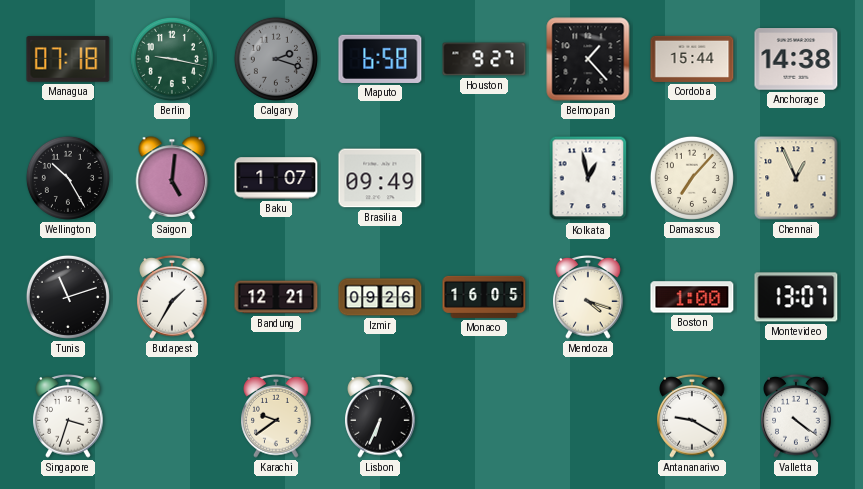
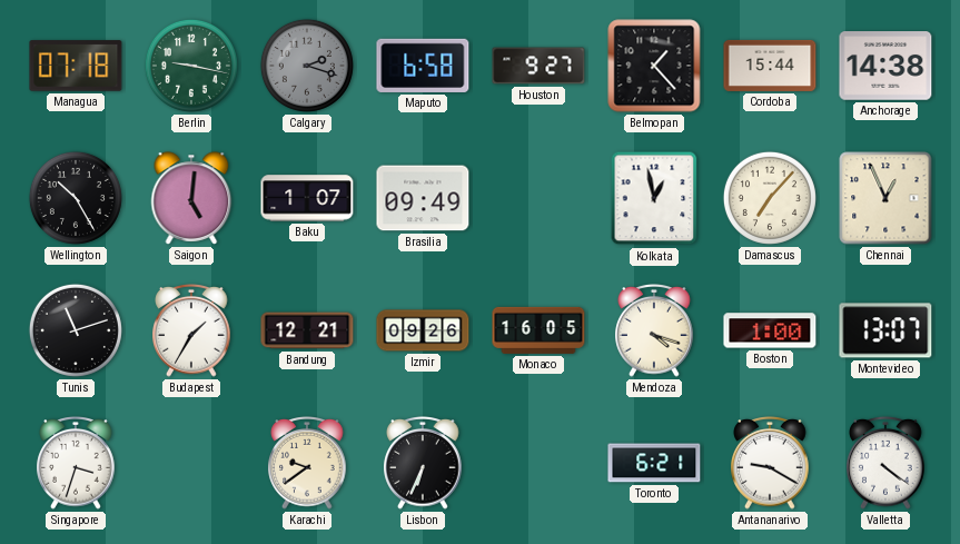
Toronto: none -> 6:21
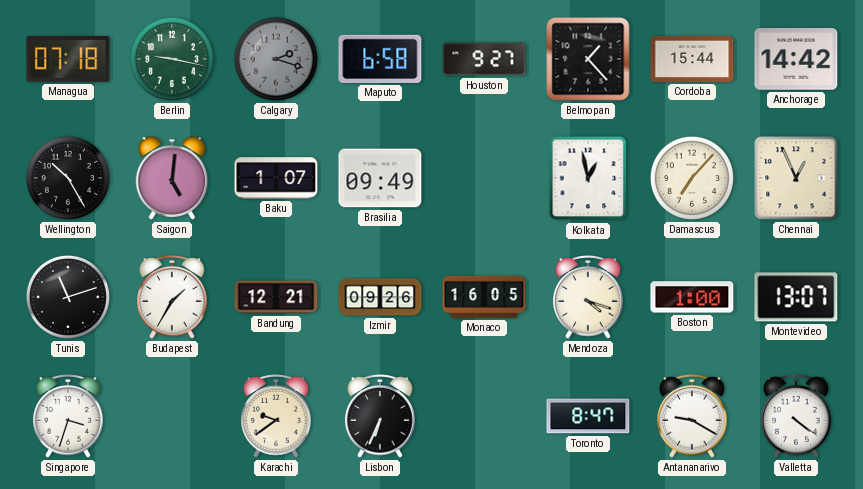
Anchorage: 14:38 -> 14:42
Toronto: 6:21 -> 8:47
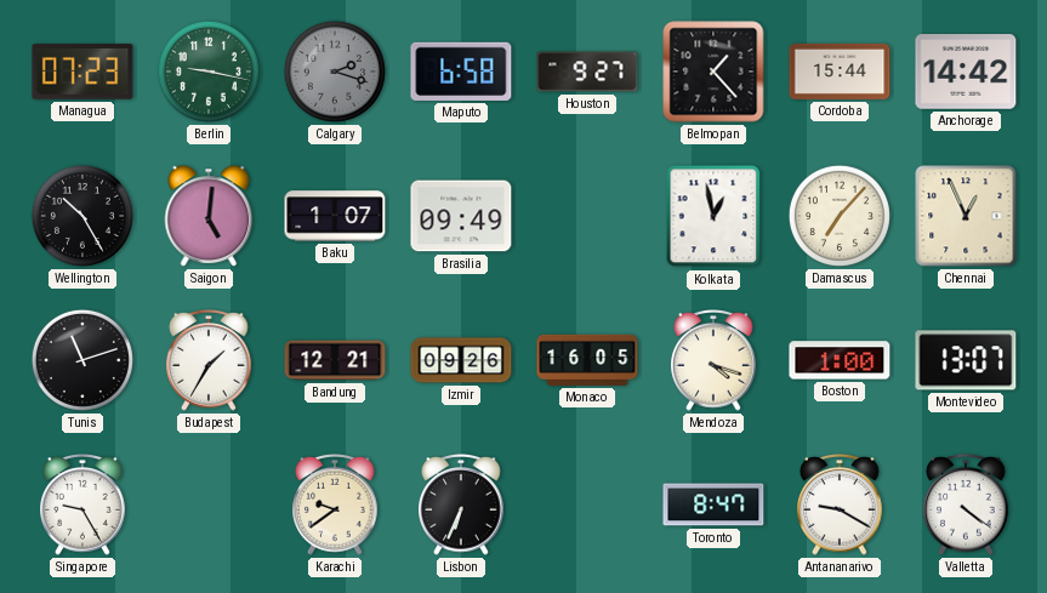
Managua: 07:18 -> 07:23
Singapore: 3:33 -> 9:25
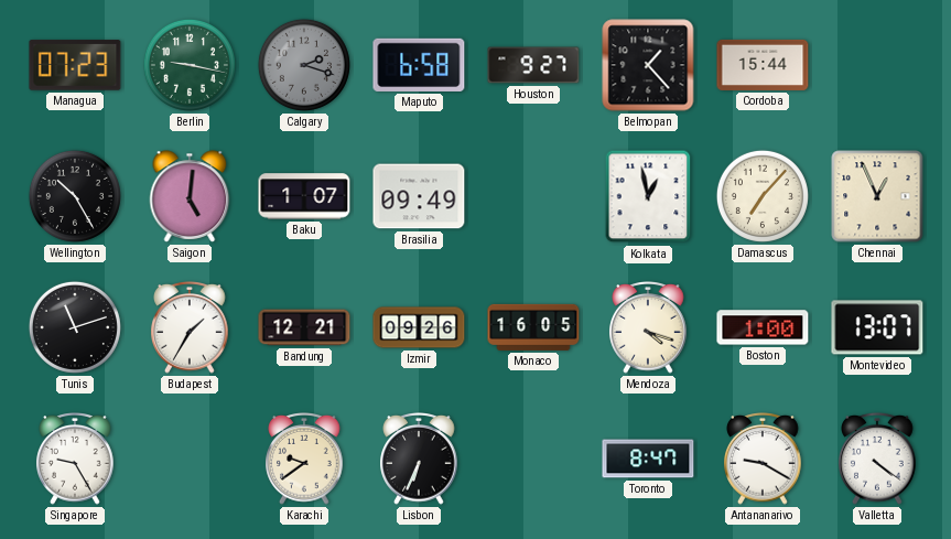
Anchorage: 14:42 -> none
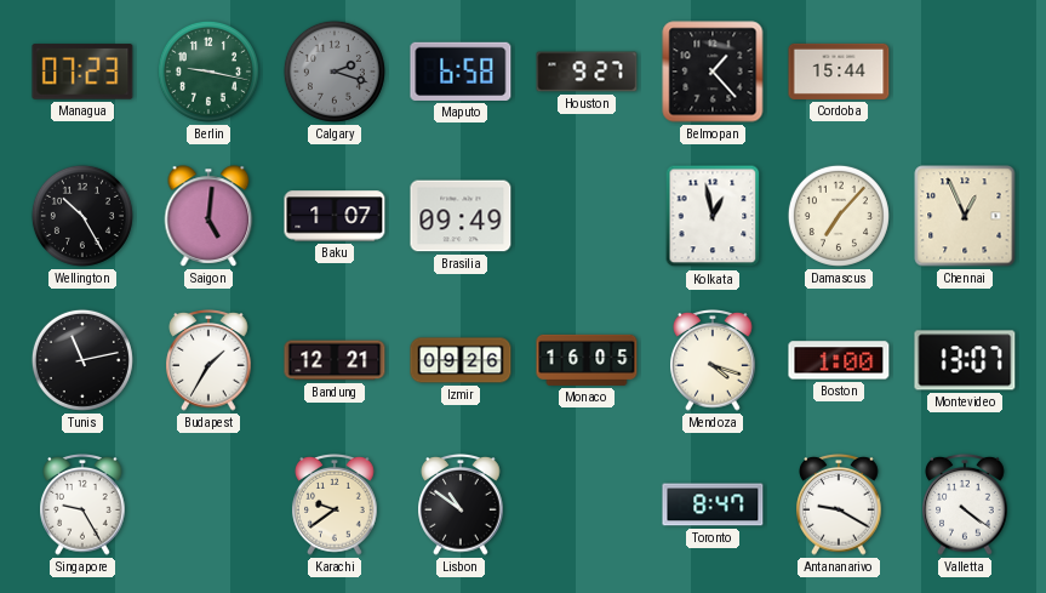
Tunis: 11:12 -> 11:13
Lisbon: 6:34 -> 10:51
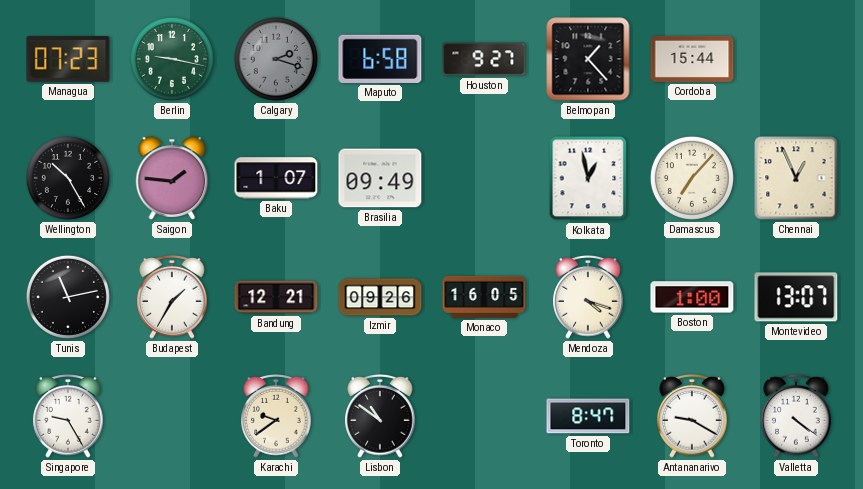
Saigon: 5:01 -> 1:46
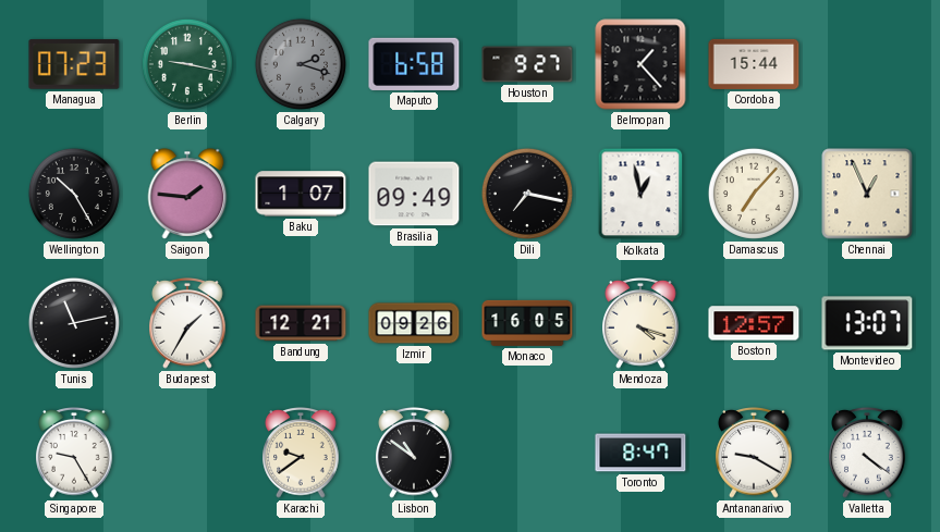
Dili: none -> 7:17
Boston: 1:00 -> 12:57
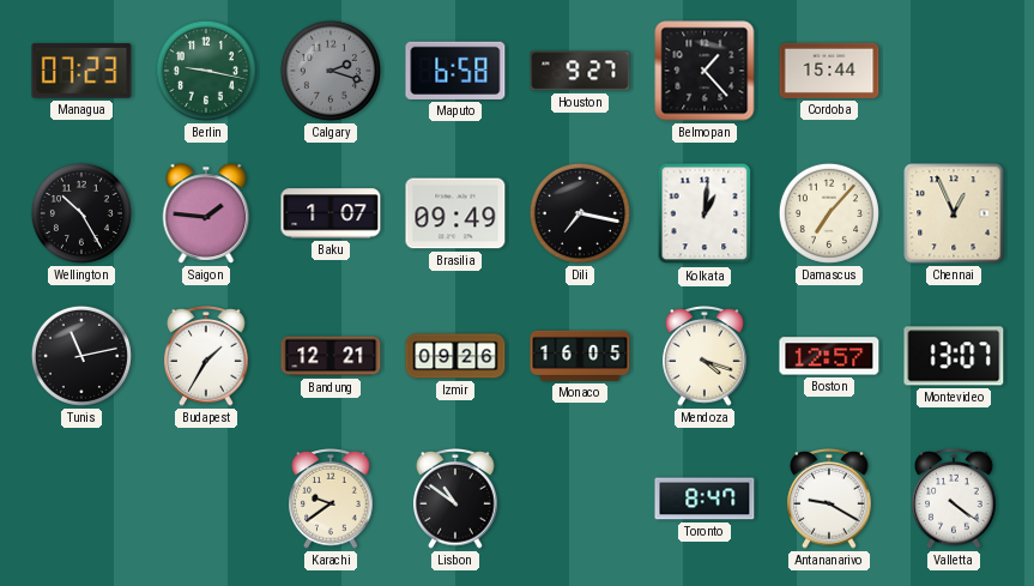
Kolkata: 12:58 -> 1:01
Singapore: 9:25 -> none
